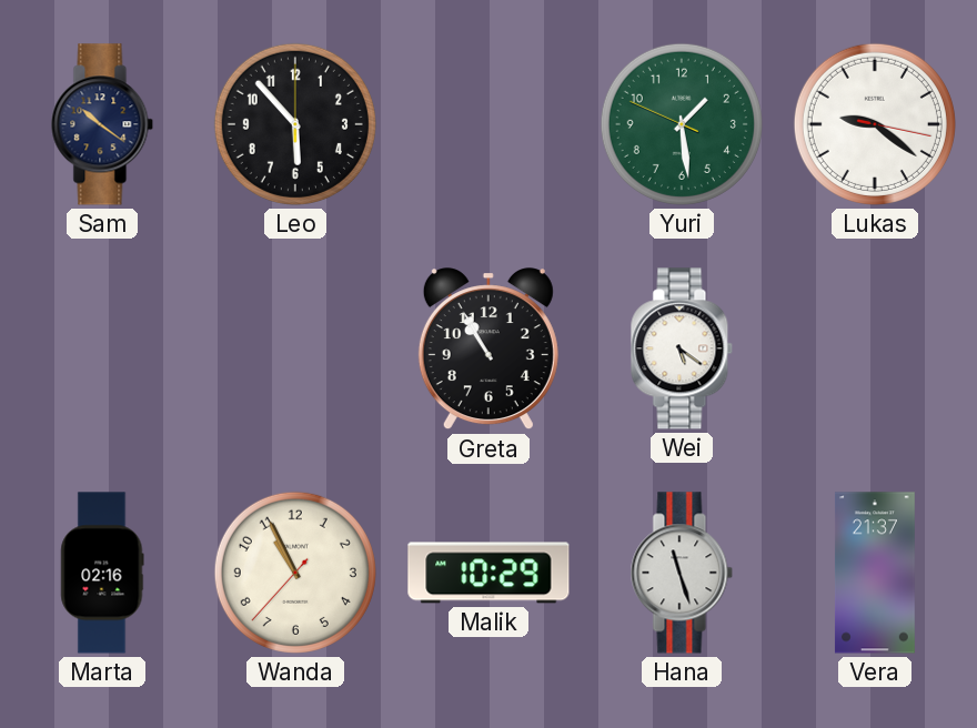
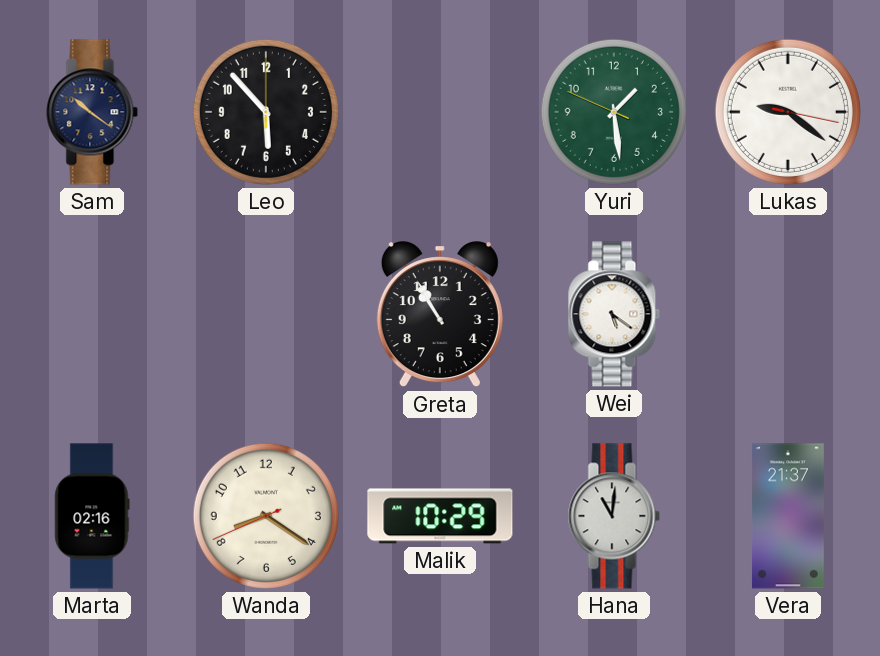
Wanda: 10:55 -> 8:20
Hana: 11:27 -> 11:01
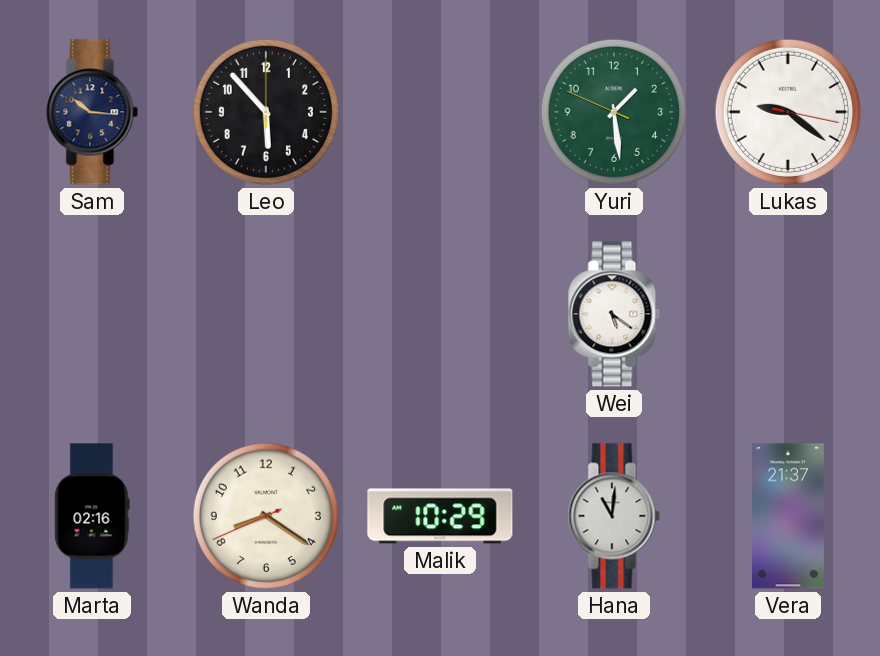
Sam: 10:21 -> 10:16
Greta: 10:55 -> none
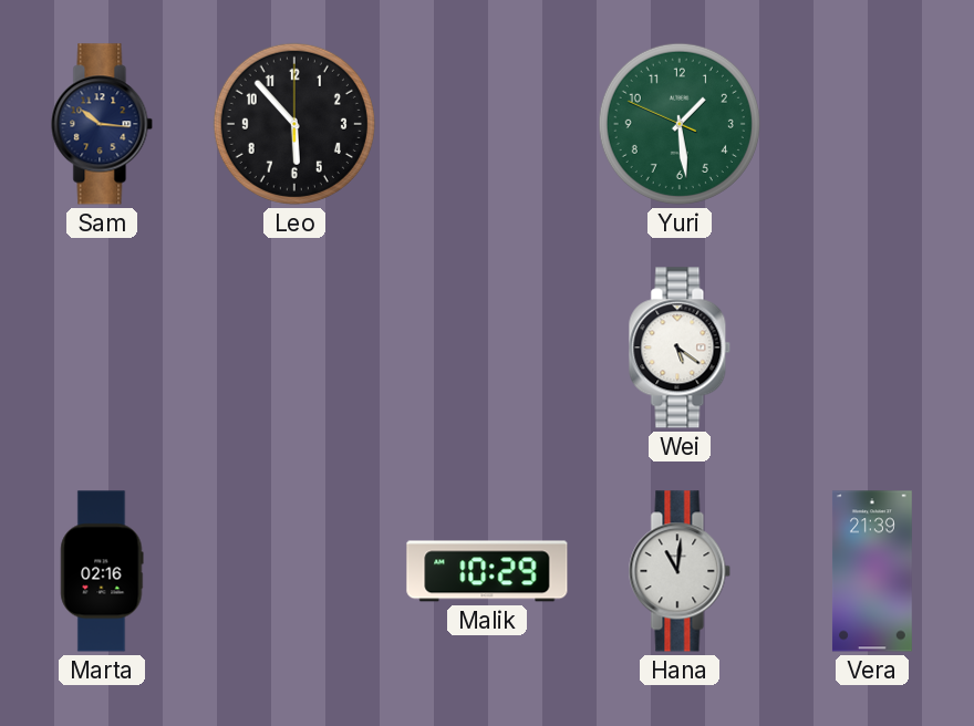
Lukas: 9:21 -> none
Wanda: 8:20 -> none
Vera: 21:37 -> 21:39
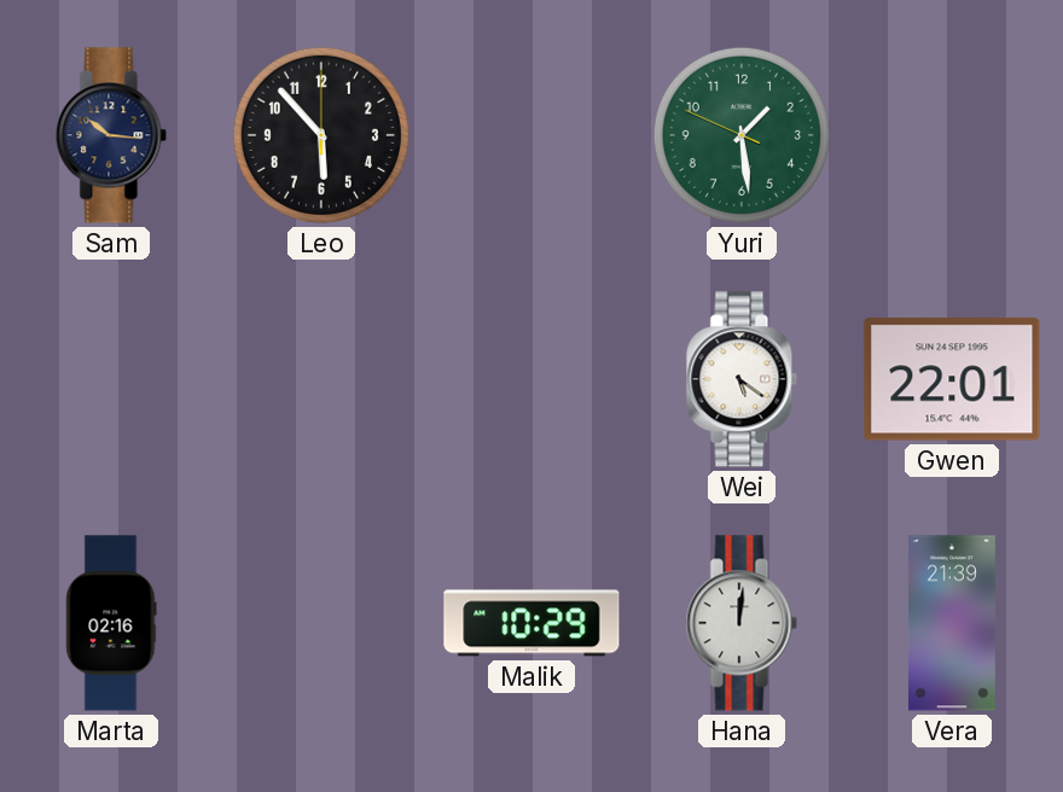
Gwen: none -> 22:01
Hana: 11:01 -> 12:01
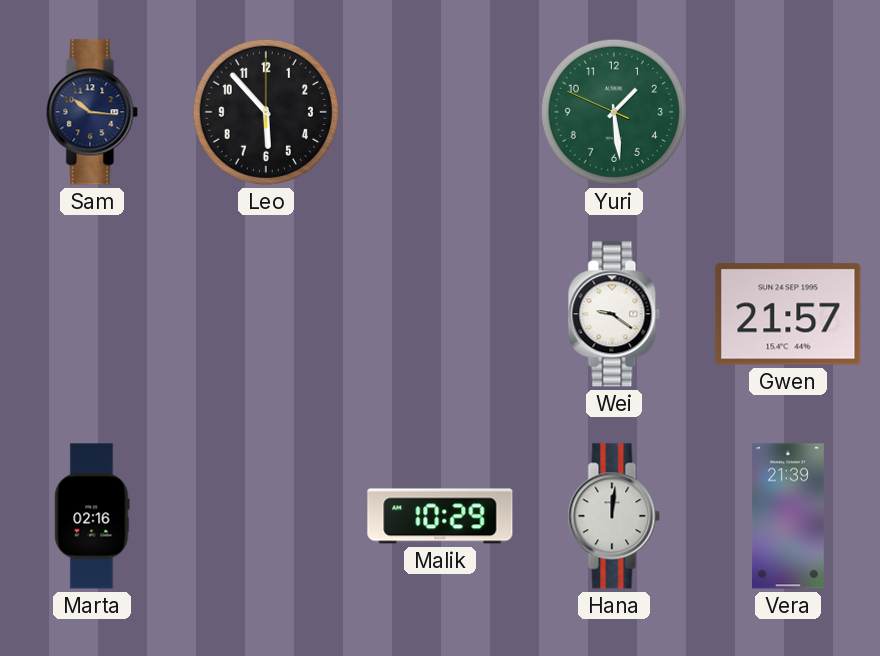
Wei: 5:21 -> 9:21
Gwen: 22:01 -> 21:57
